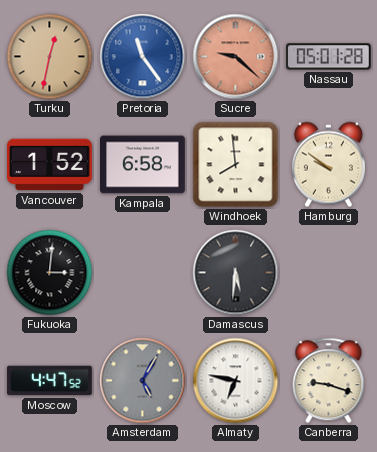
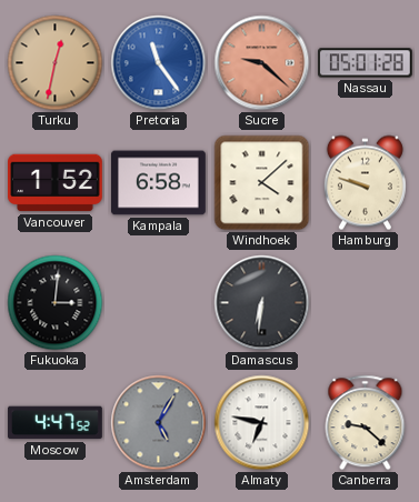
Windhoek: 7:59 -> 4:08
Hamburg: 9:51 -> 9:48
Damascus: 5:31 -> 6:31
Canberra: 9:18 -> 9:22
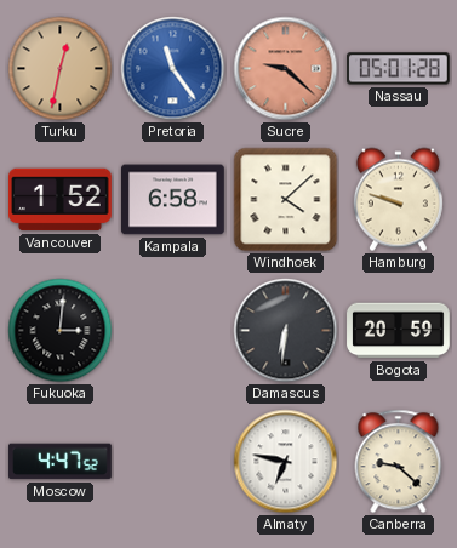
Bogota: none -> 20:59
Amsterdam: 5:05 -> none
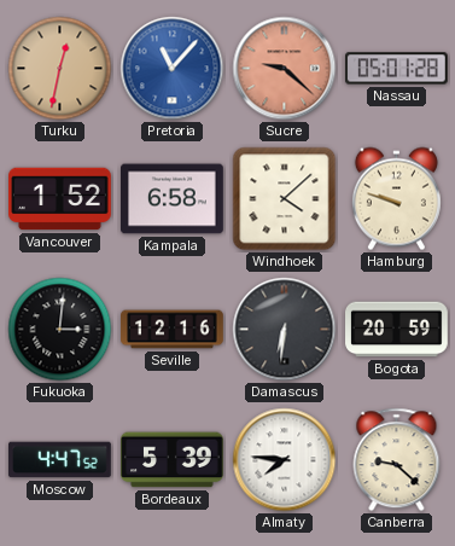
Pretoria: 11:24 -> 11:07
Seville: none -> 12:16
Bordeaux: none -> 5:39
Almaty: 6:47 -> 7:46
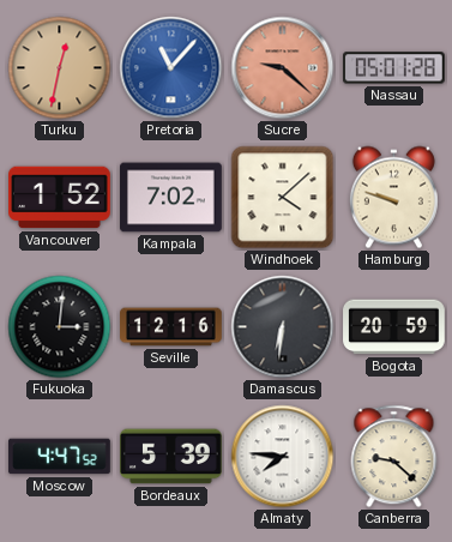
Kampala: 6:58 -> 7:02
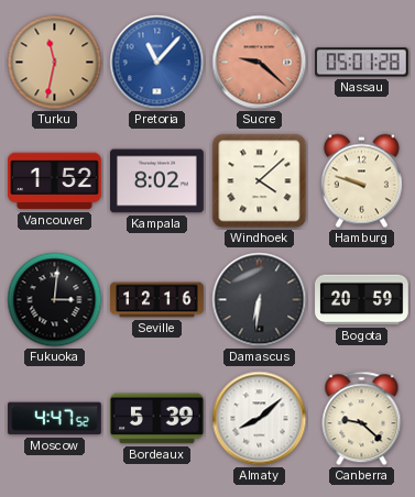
Turku: 12:32 -> 11:32
Kampala: 7:02 -> 8:02
Almaty: 7:46 -> 8:08
